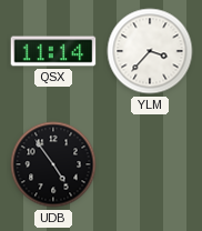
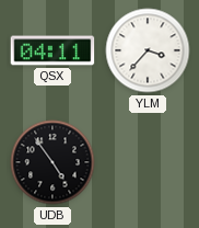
QSX: 11:14 -> 04:11
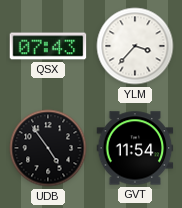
QSX: 04:11 -> 07:43
GVT: none -> 11:54
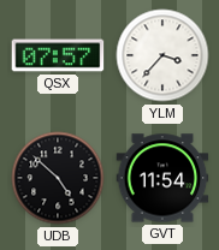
QSX: 07:43 -> 07:57
UDB: 4:54 -> 4:52
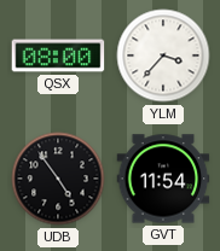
QSX: 07:57 -> 08:00
UDB: 4:52 -> 4:54
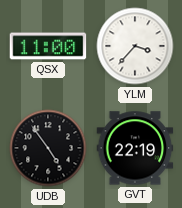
QSX: 08:00 -> 11:00
GVT: 11:54 -> 22:19
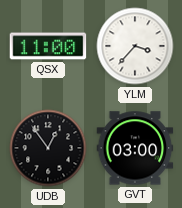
UDB: 4:54 -> 12:54
GVT: 22:19 -> 03:00
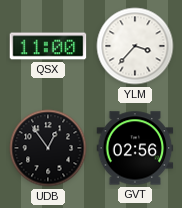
GVT: 03:00 -> 02:56
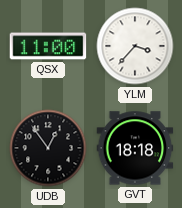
GVT: 02:56 -> 18:18
